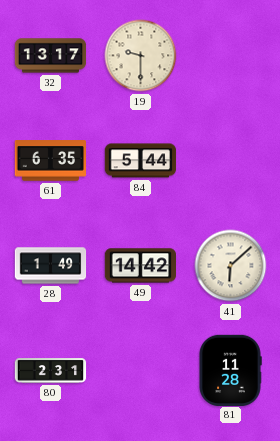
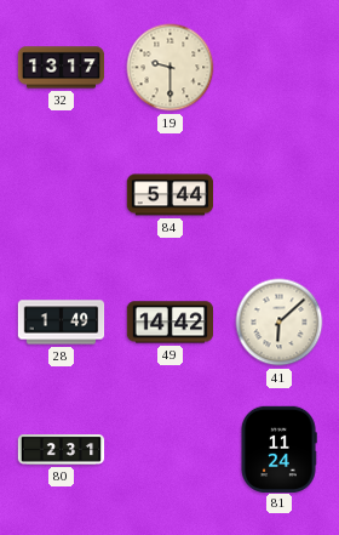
61: 6:35 -> none
81: 11:28 -> 11:24
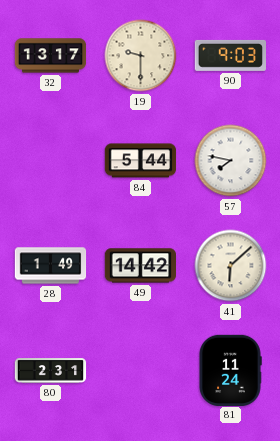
90: none -> 9:03
57: none -> 7:47
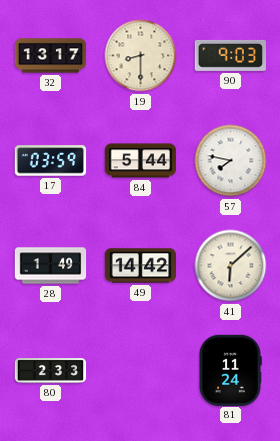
19: 9:30 -> 8:30
17: none -> 03:59
80: 2:31 -> 2:33
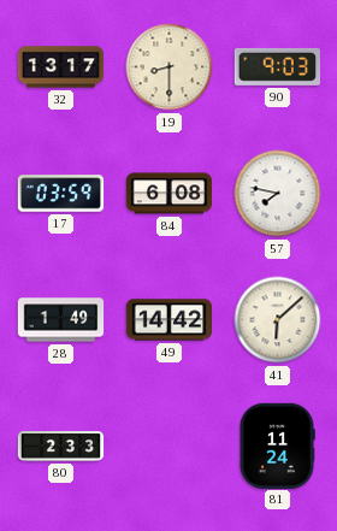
84: 5:44 -> 6:08
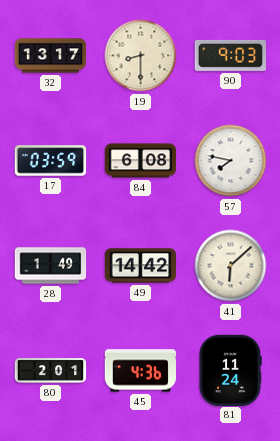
80: 2:33 -> 2:01
45: none -> 4:36
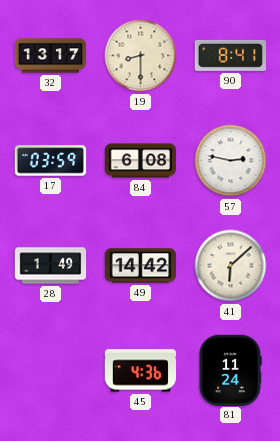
90: 9:03 -> 8:41
57: 7:47 -> 2:47
80: 2:01 -> none
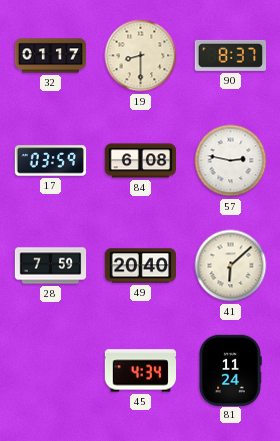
32: 13:17 -> 01:17
90: 8:41 -> 8:37
28: 1:49 -> 7:59
49: 14:42 -> 20:40
45: 4:36 -> 4:34
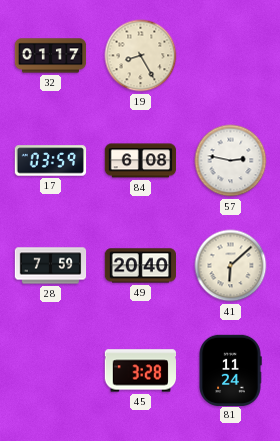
19: 8:30 -> 8:25
90: 8:37 -> none
45: 4:34 -> 3:28
